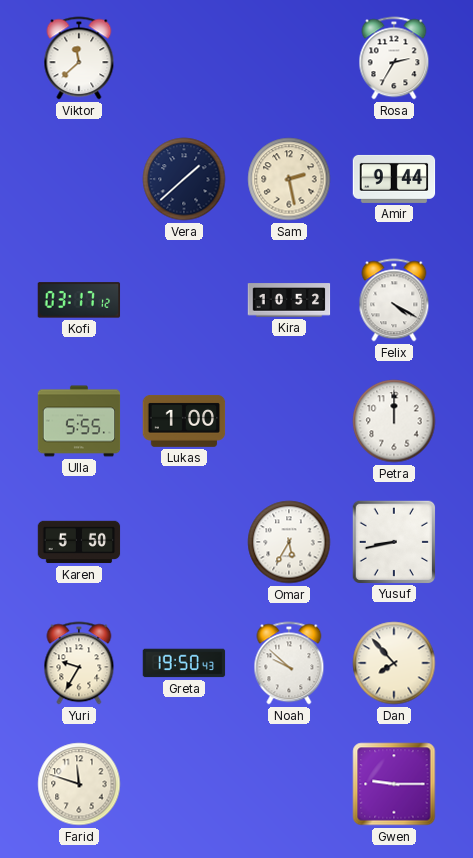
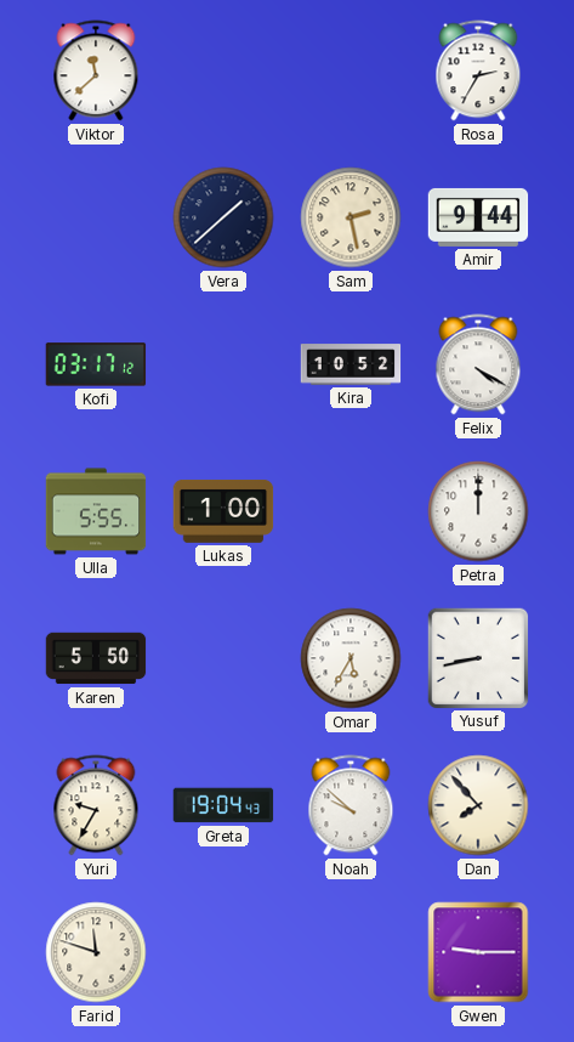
Greta: 19:50 -> 19:04
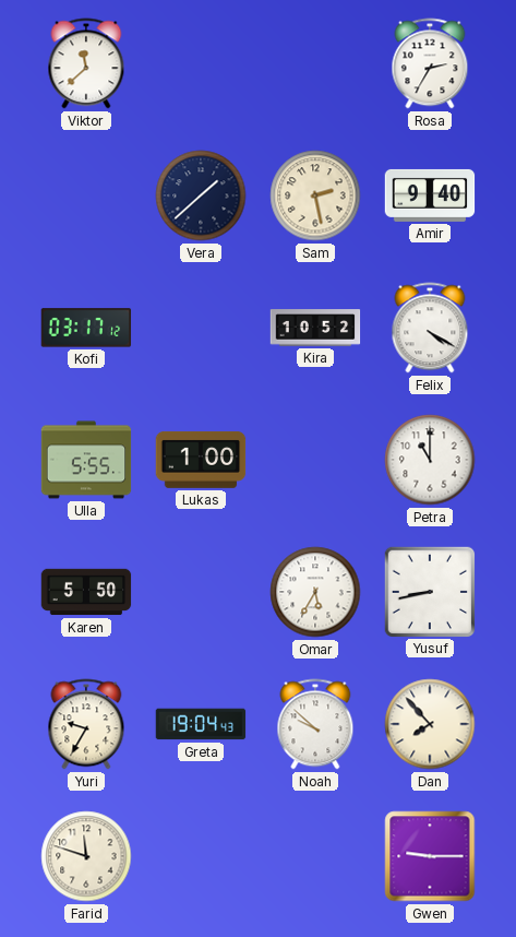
Amir: 9:44 -> 9:40
Petra: 12:00 -> 11:00
